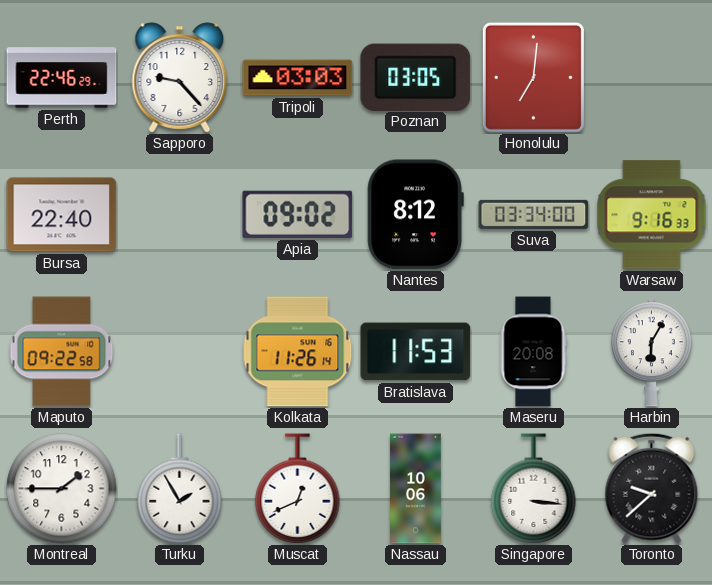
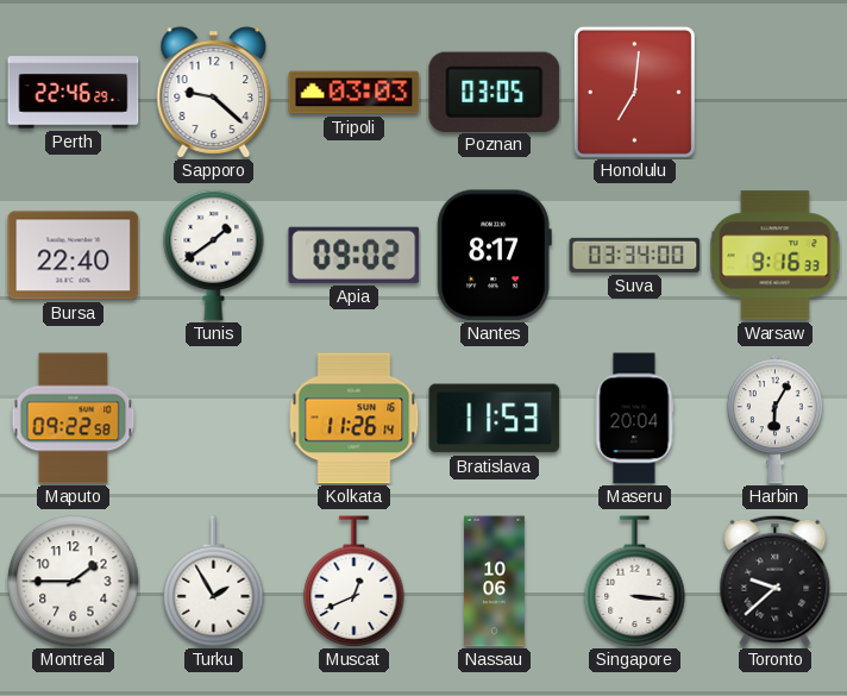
Sapporo: 9:23 -> 9:22
Tunis: none -> 1:39
Nantes: 8:12 -> 8:17
Maseru: 20:08 -> 20:04
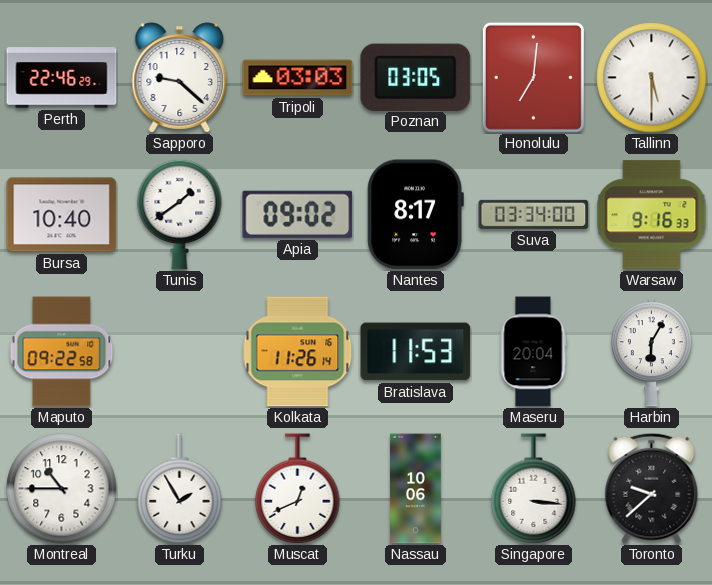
Tallinn: none -> 5:30
Bursa: 22:40 -> 10:40
Montreal: 1:45 -> 10:45
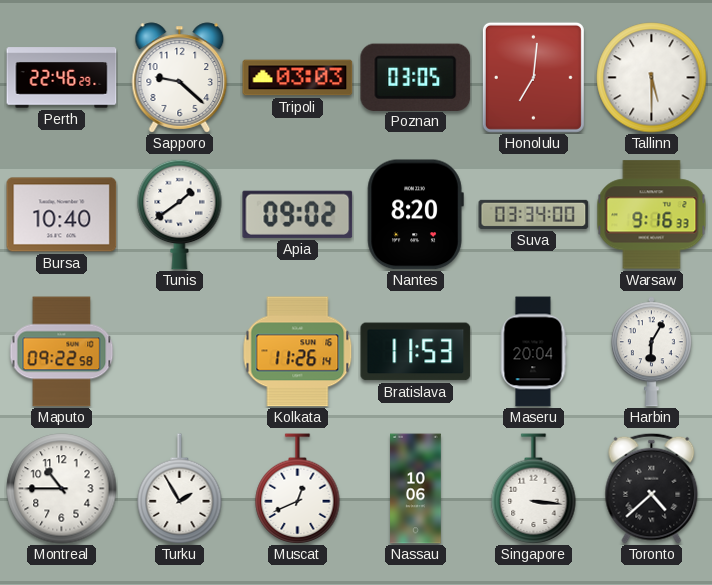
Nantes: 8:17 -> 8:20
Toronto: 9:38 -> 4:38
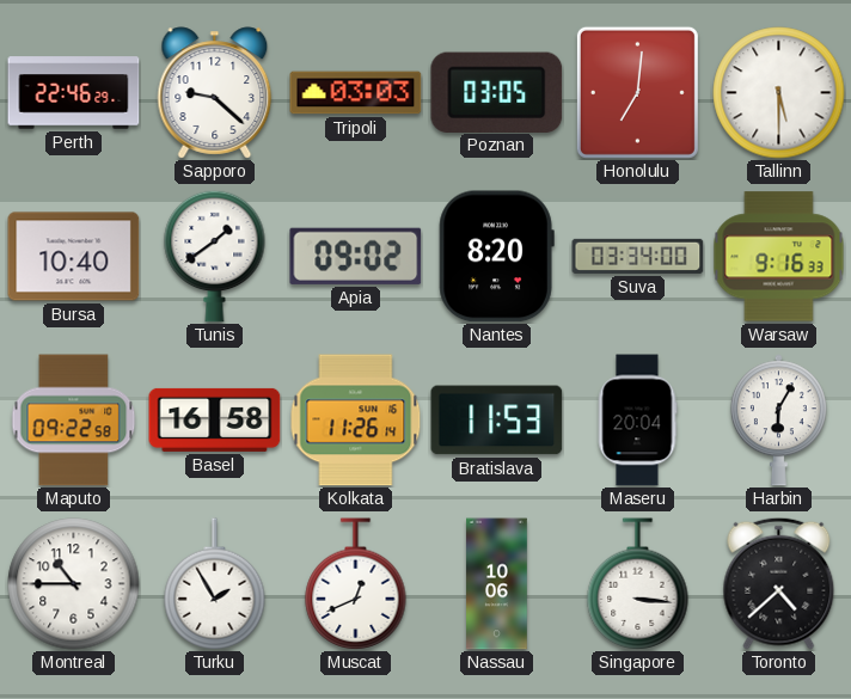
Basel: none -> 16:58
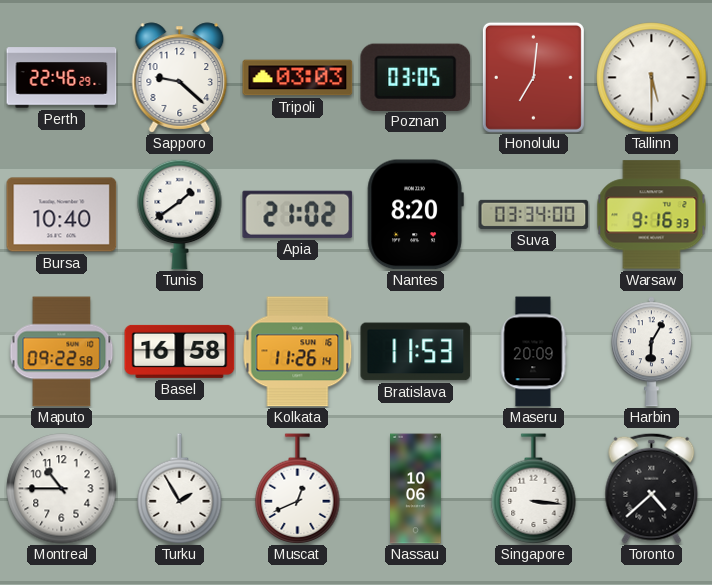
Apia: 09:02 -> 21:02
Maseru: 20:04 -> 20:09
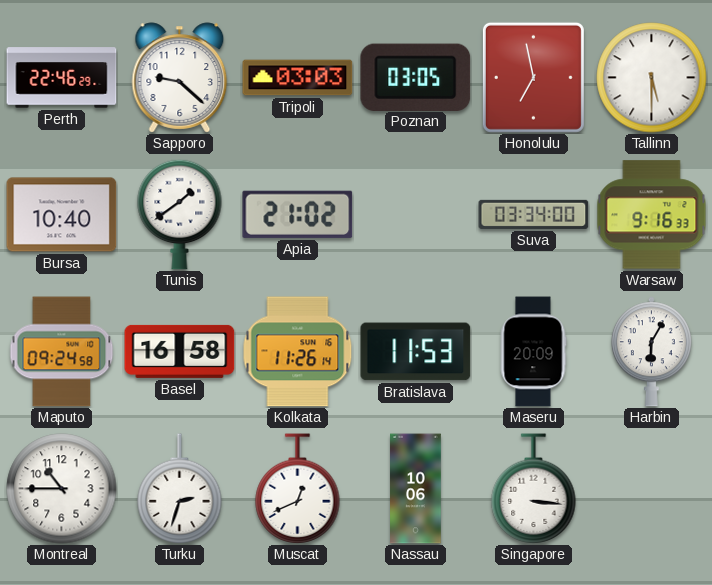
Honolulu: 7:01 -> 6:58
Nantes: 8:20 -> none
Maputo: 09:22 -> 09:24
Turku: 1:55 -> 2:33
Toronto: 4:38 -> none
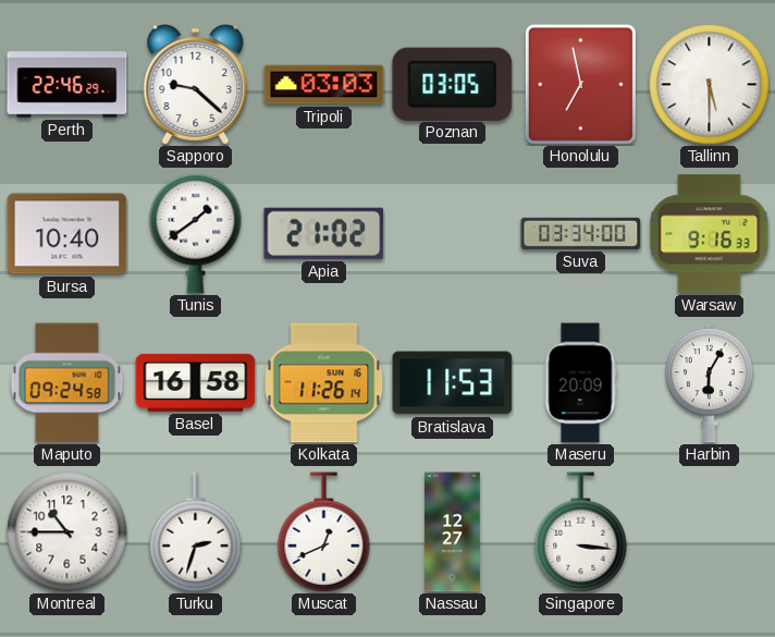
Nassau: 10:06 -> 12:27
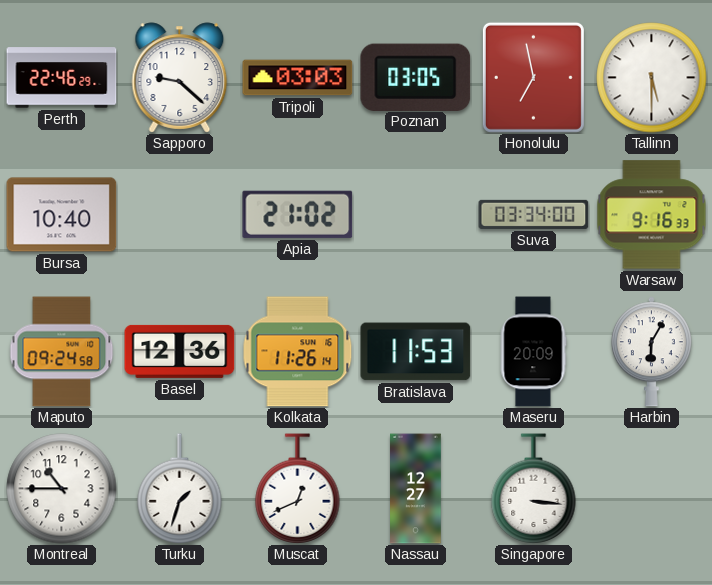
Tunis: 1:39 -> none
Basel: 16:58 -> 12:36
Turku: 2:33 -> 1:33
